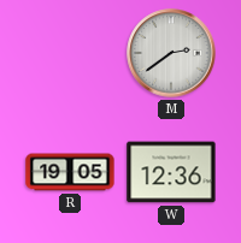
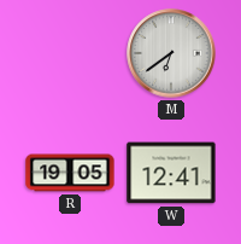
M: 2:39 -> 6:39
W: 12:36 -> 12:41
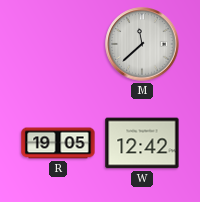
M: 6:39 -> 11:38
W: 12:41 -> 12:42
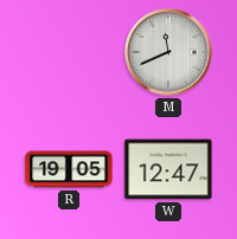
M: 11:38 -> 11:41
W: 12:42 -> 12:47
